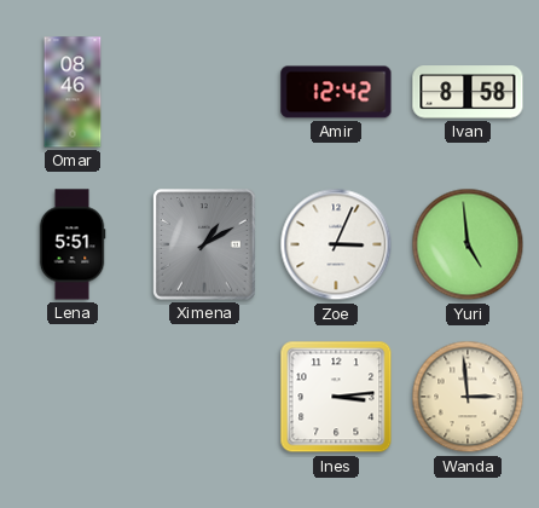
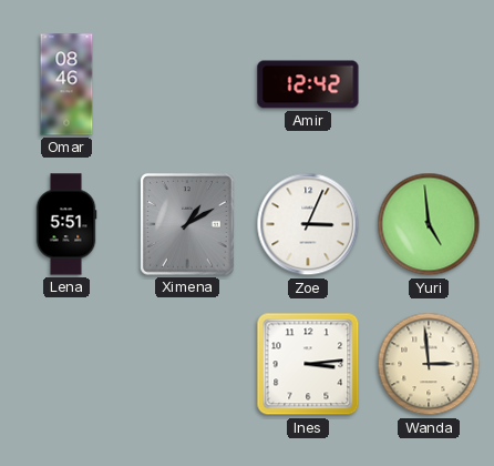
Ivan: 8:58 -> none
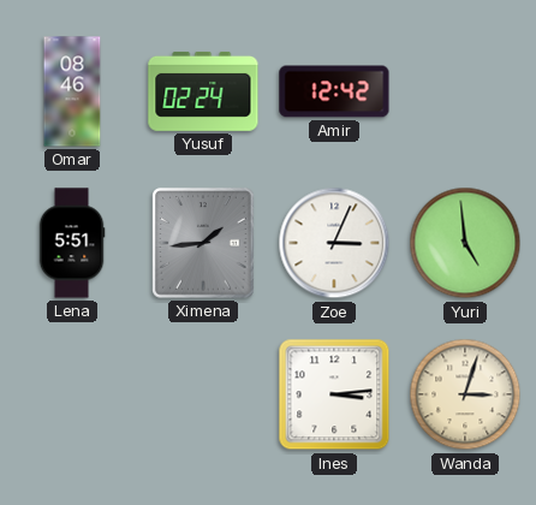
Yusuf: none -> 02:24
Ximena: 1:10 -> 1:44
Wanda: 2:59 -> 3:03
